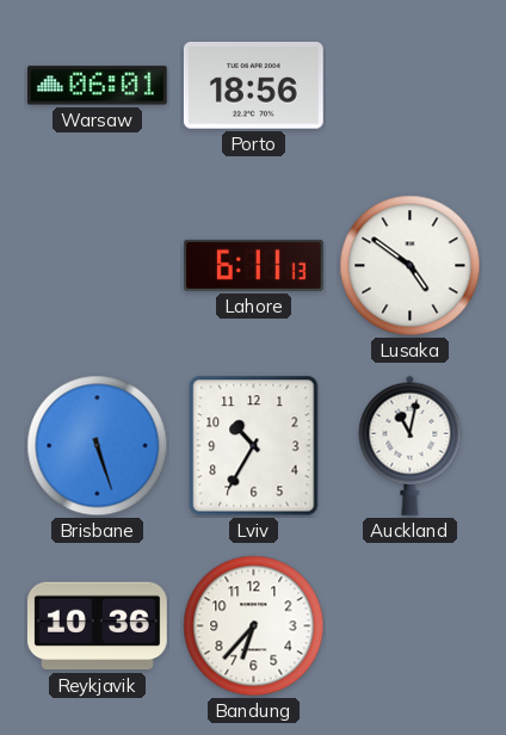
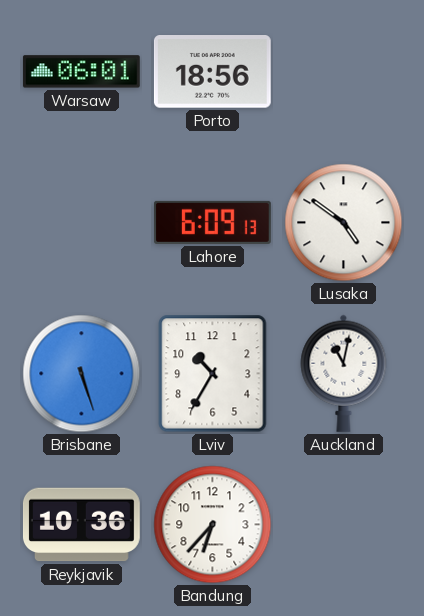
Lahore: 6:11 -> 6:09
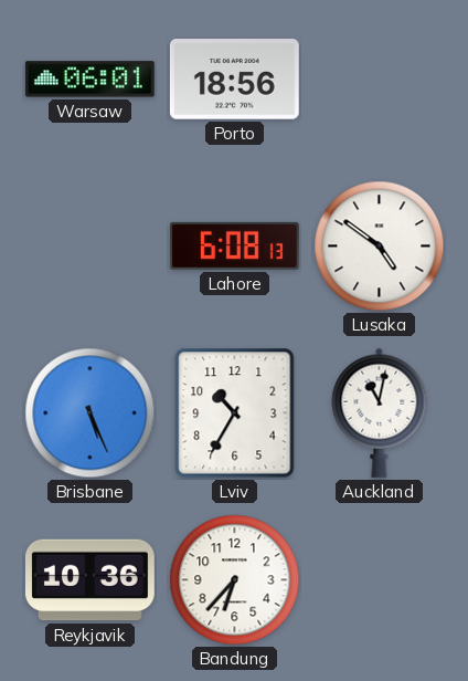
Lahore: 6:09 -> 6:08
Brisbane: 5:27 -> 5:26
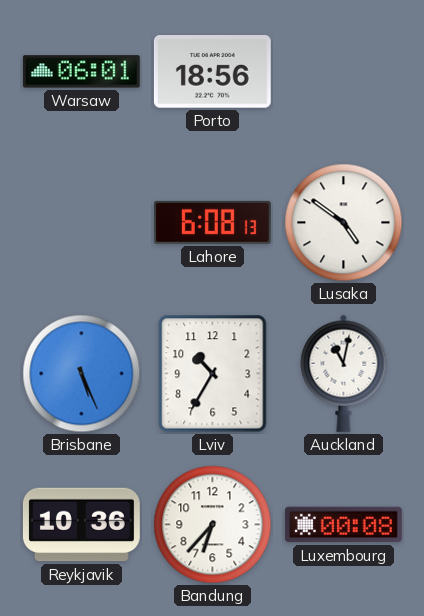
Luxembourg: none -> 00:08
